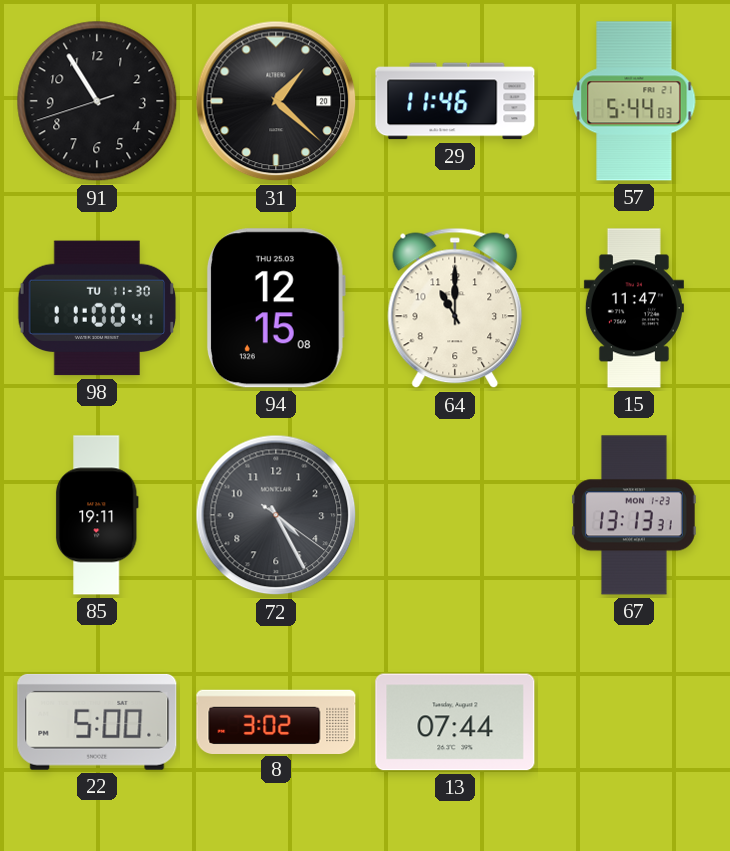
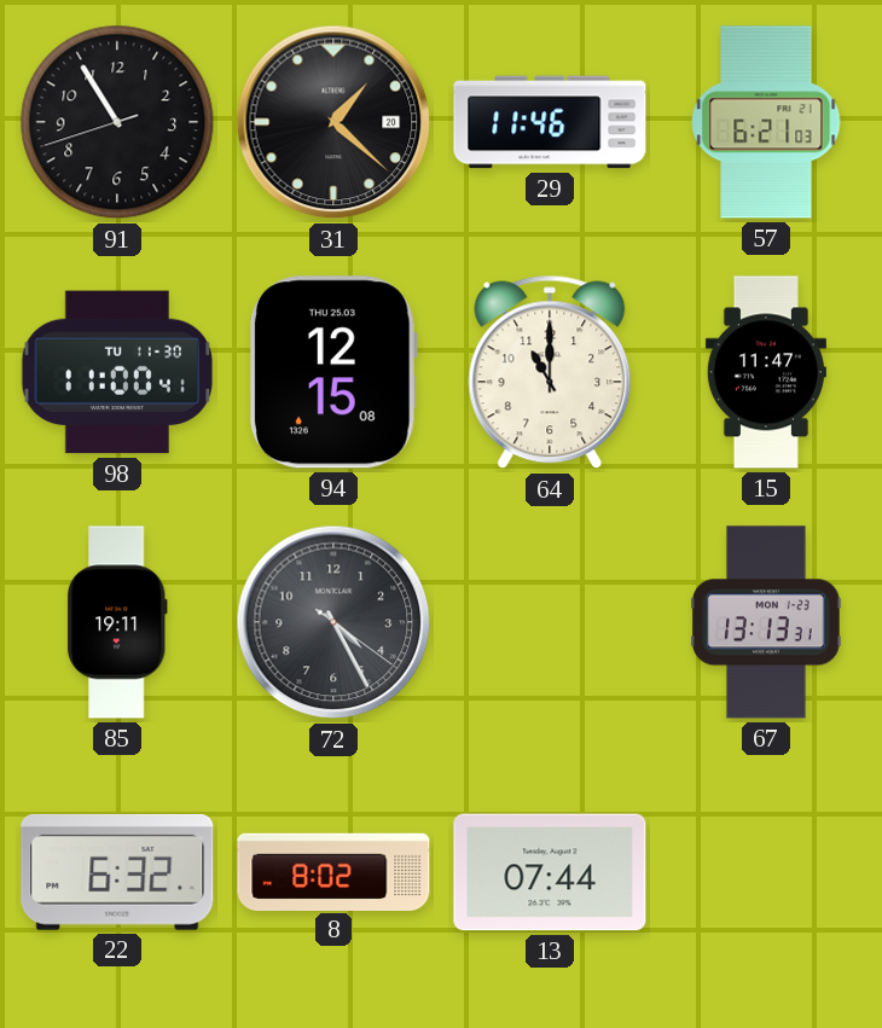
57: 5:44 -> 6:21
22: 5:00 -> 6:32
8: 3:02 -> 8:02
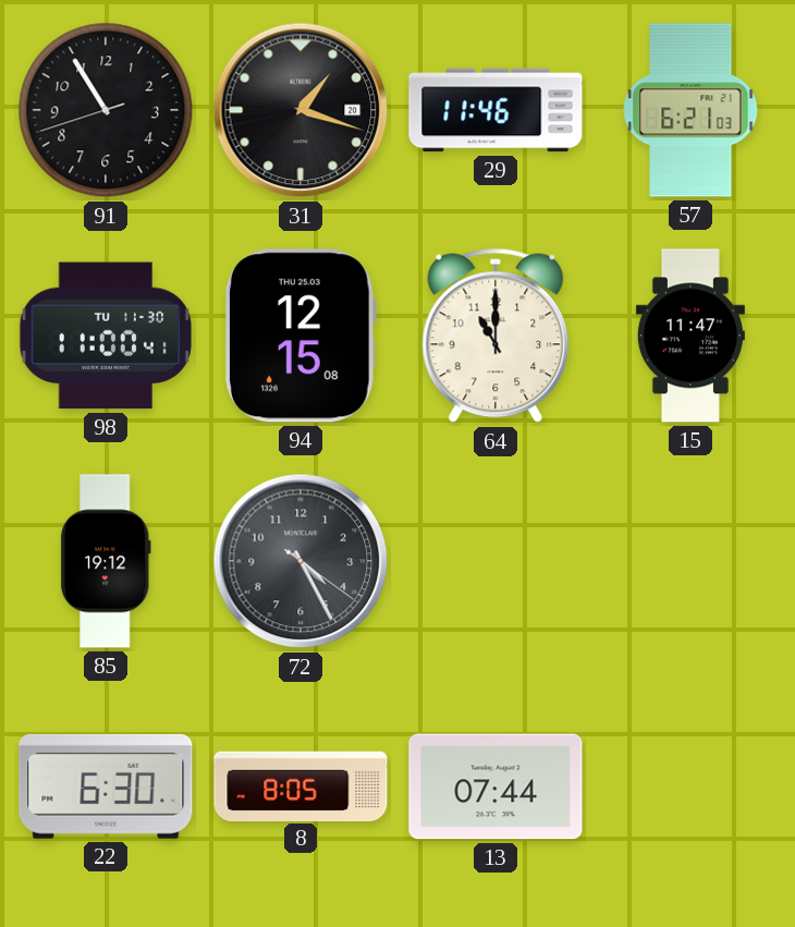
31: 1:22 -> 1:18
85: 19:11 -> 19:12
67: 13:13 -> none
22: 6:32 -> 6:30
8: 8:02 -> 8:05
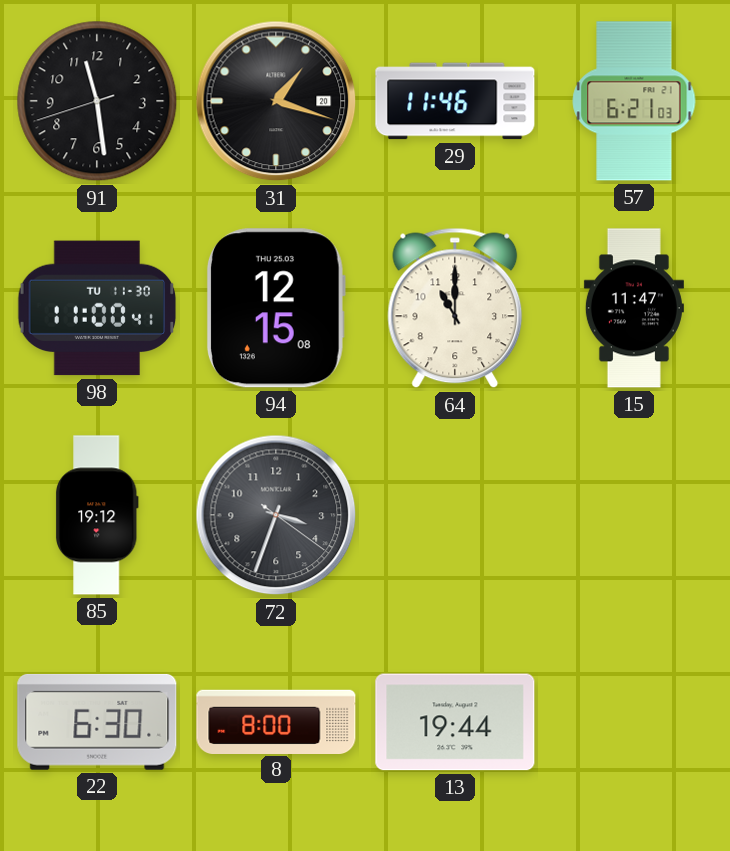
91: 10:54 -> 11:28
72: 4:25 -> 3:33
8: 8:05 -> 8:00
13: 07:44 -> 19:44
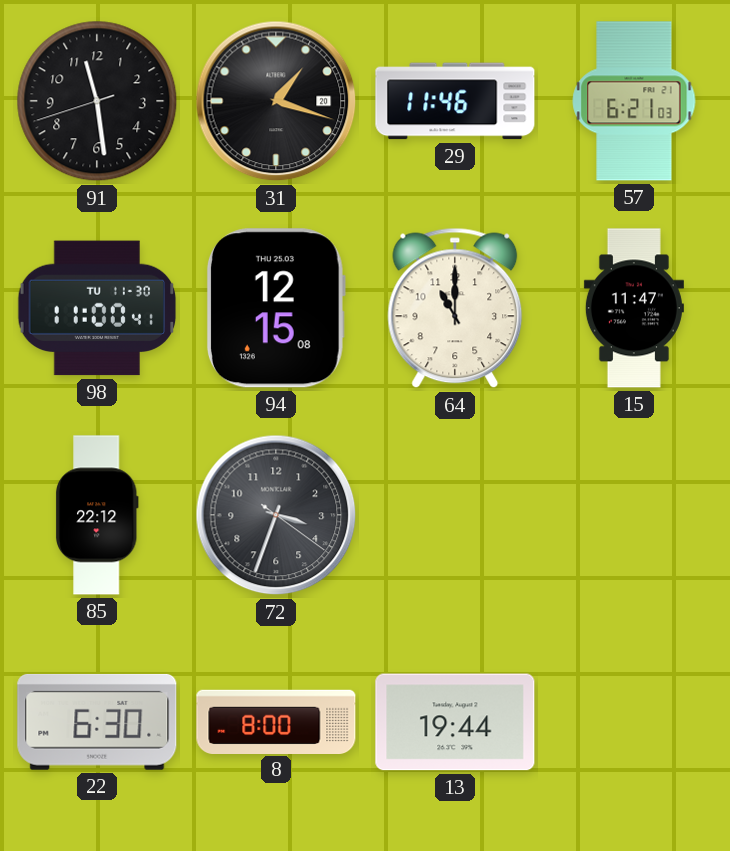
85: 19:12 -> 22:12
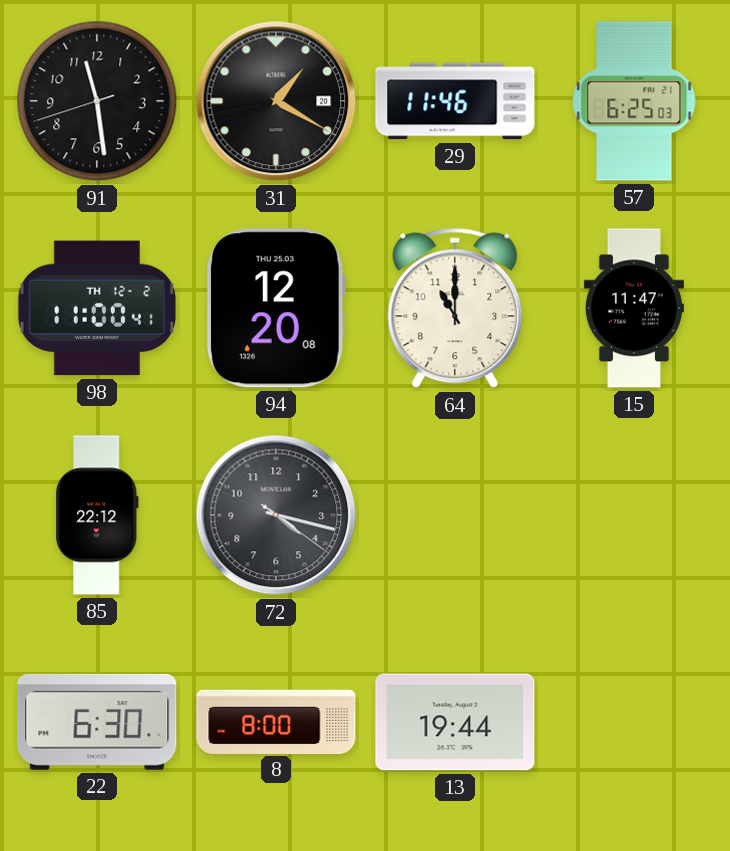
31: 1:18 -> 1:20
57: 6:21 -> 6:25
98 date: TU 11-30 -> TH 12-2
94: 12:15 -> 12:20
72: 3:33 -> 4:17
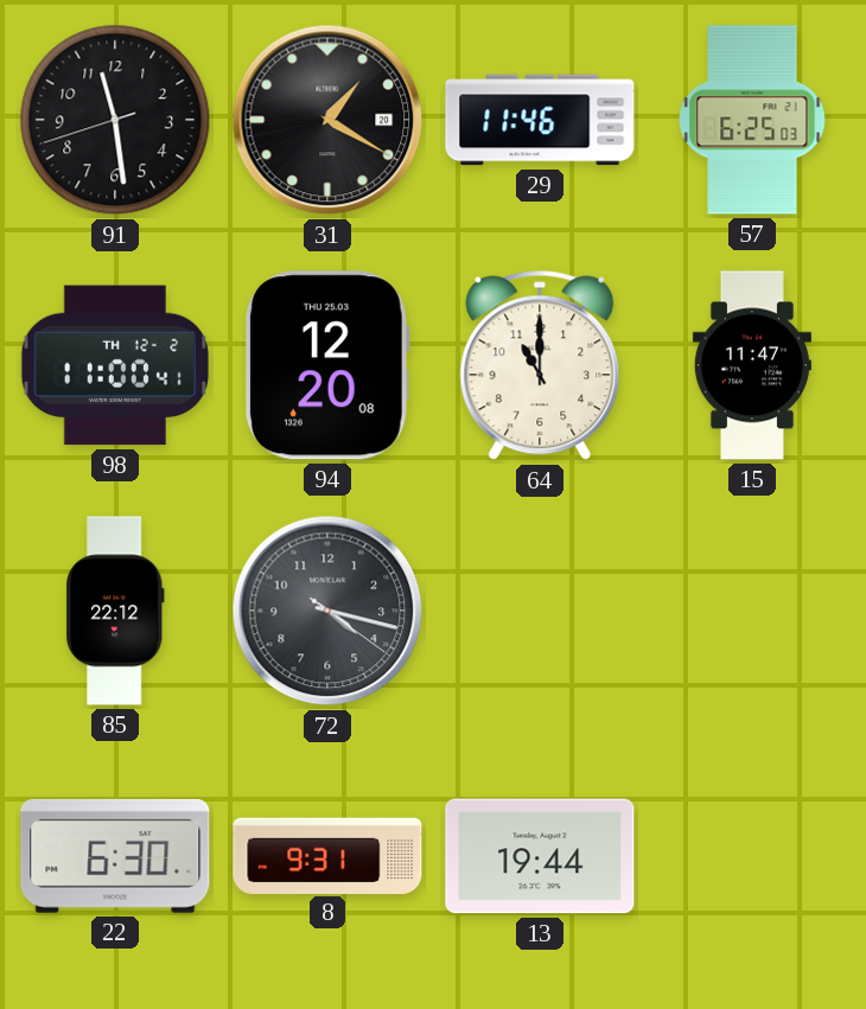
8: 8:00 -> 9:31
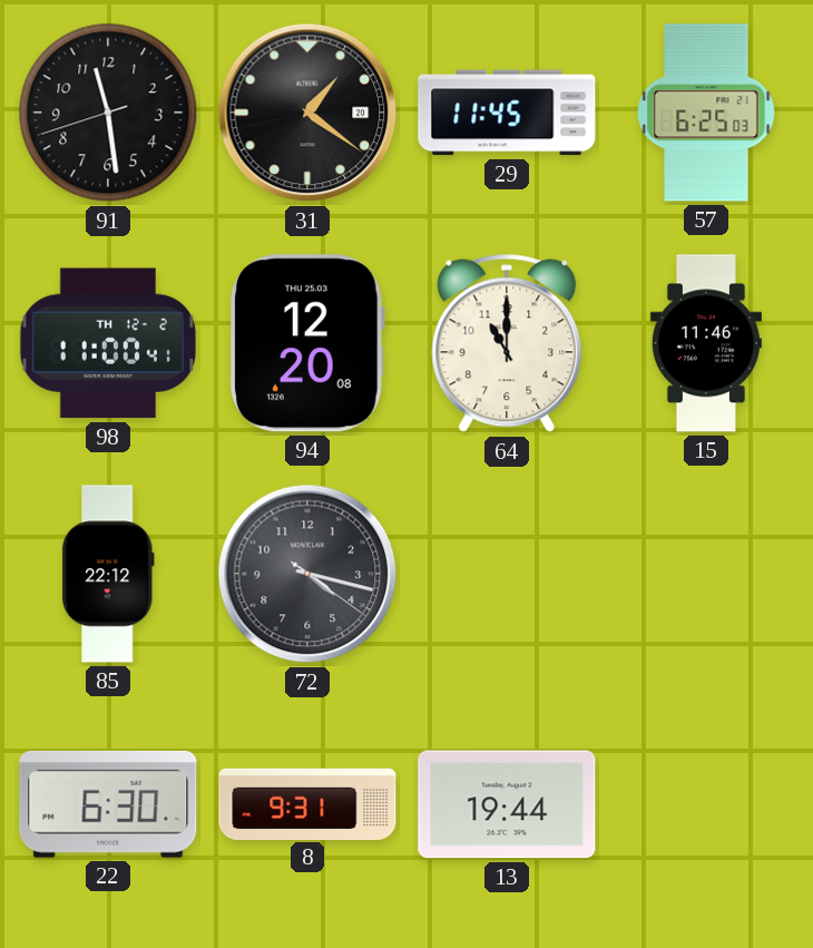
31: 1:20 -> 1:21
29: 11:46 -> 11:45
15: 11:47 -> 11:46
